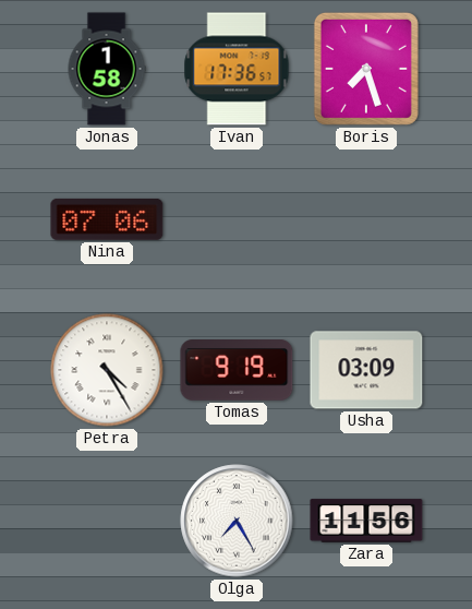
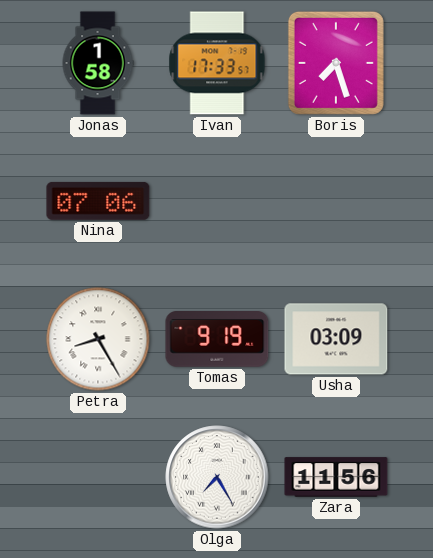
Ivan: 17:36 -> 17:33
Petra: 4:25 -> 8:25
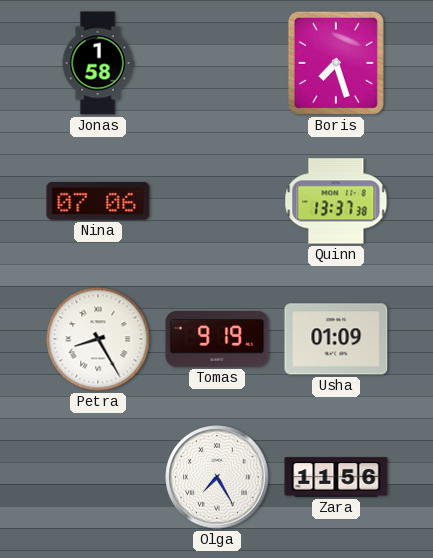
Ivan: 17:33 -> none
Quinn: none -> 13:37
Usha: 03:09 -> 01:09
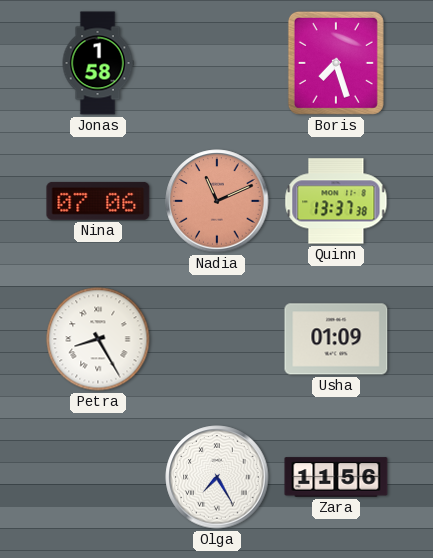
Nadia: none -> 11:11
Tomas: 9:19 -> none
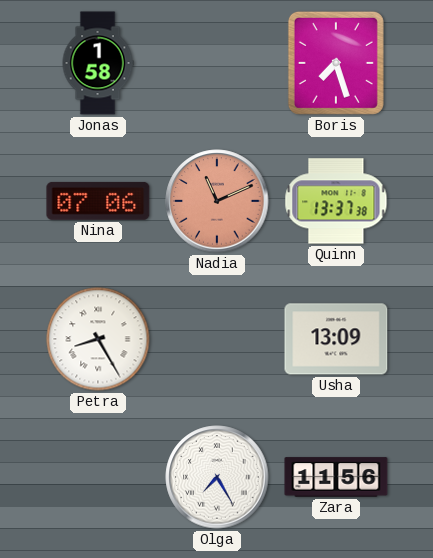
Usha: 01:09 -> 13:09
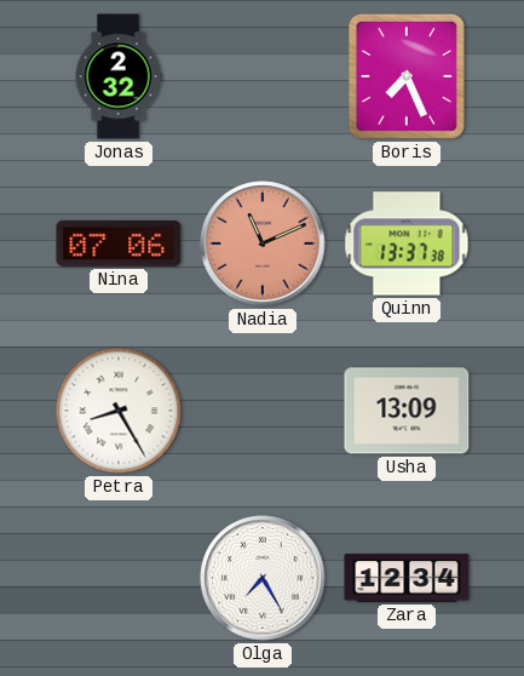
Jonas: 1:58 -> 2:32
Boris: 7:27 -> 7:26
Zara: 11:56 -> 12:34
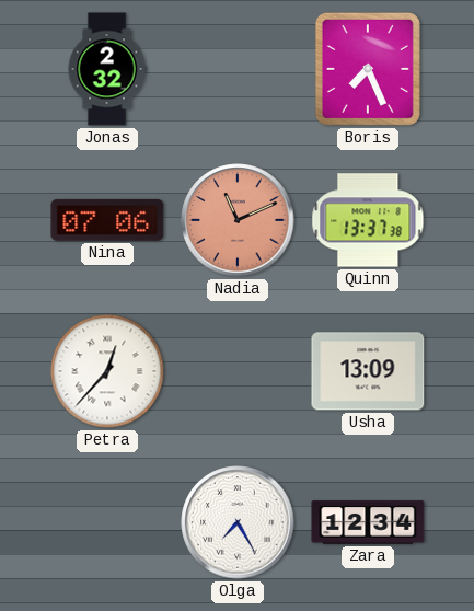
Petra: 8:25 -> 12:37
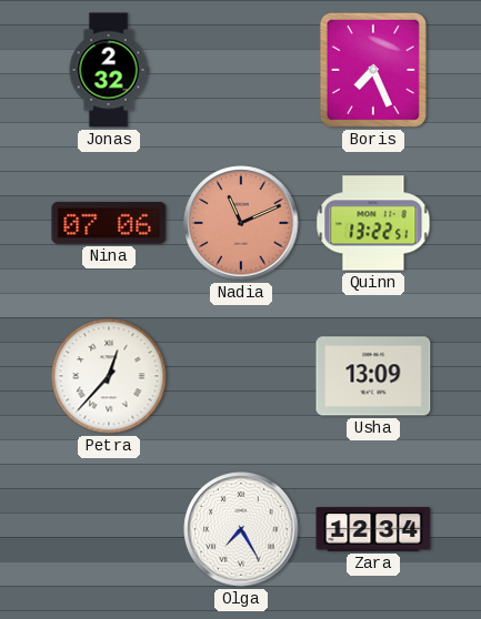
Quinn: 13:37 -> 13:22
